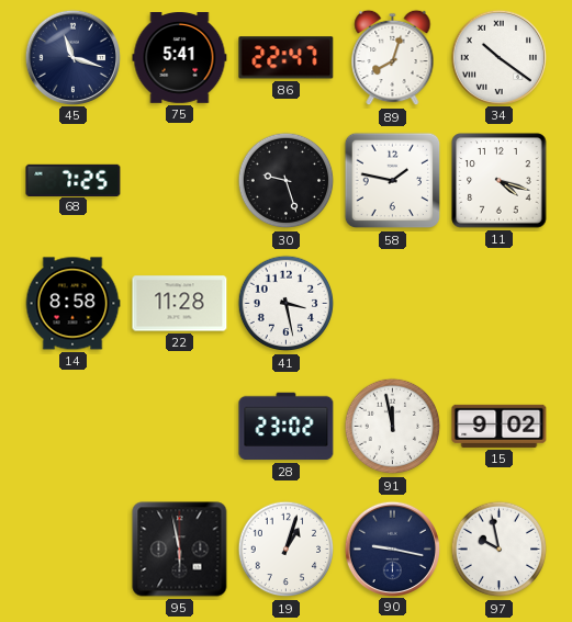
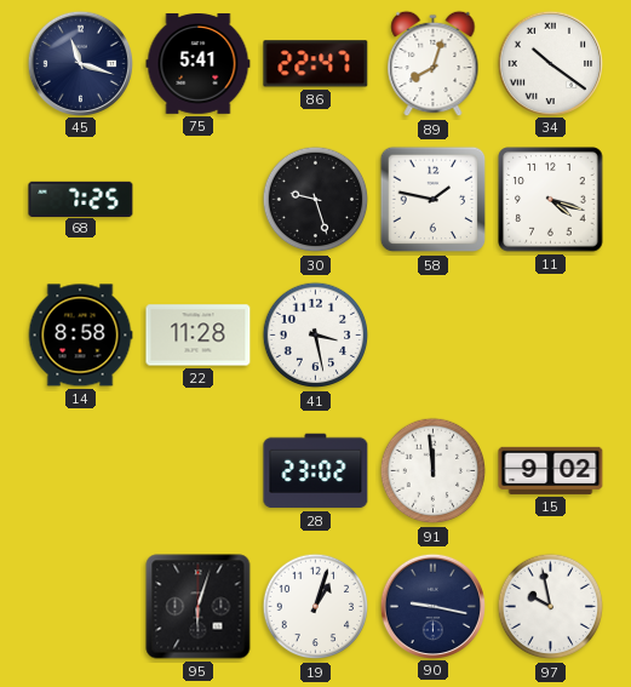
91: 11:58 -> 11:59
95: 5:58 -> 6:03
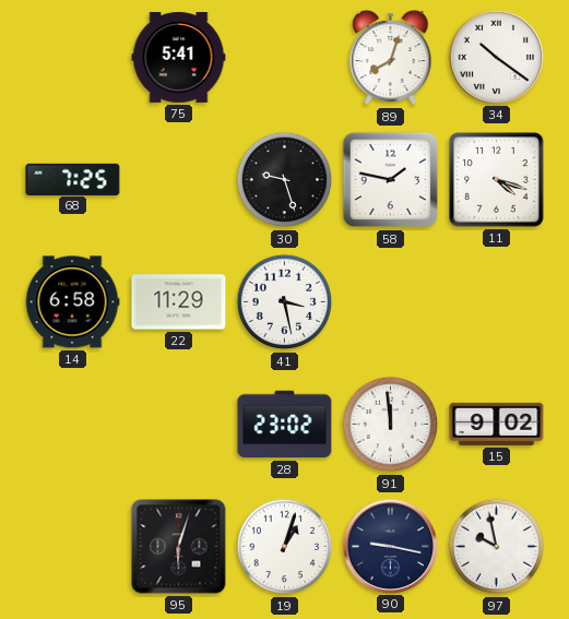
45: 11:18 -> none
86: 22:47 -> none
14: 8:58 -> 6:58
22: 11:28 -> 11:29
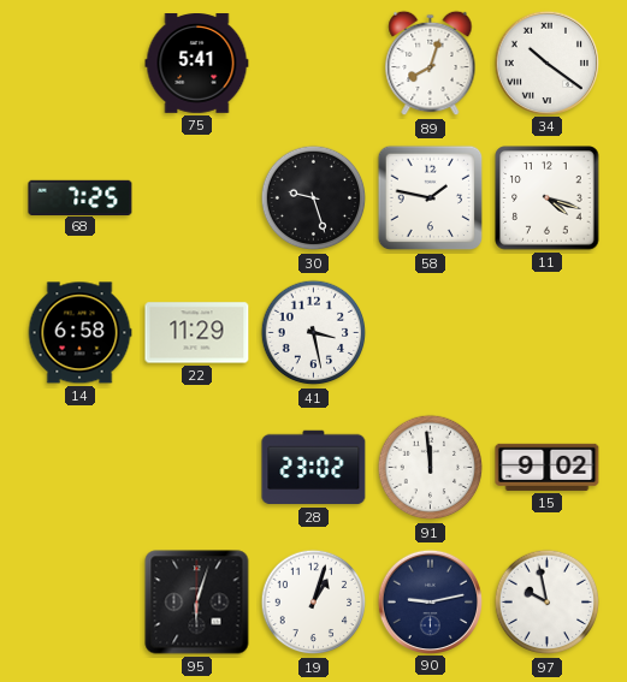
90: 9:17 -> 9:13
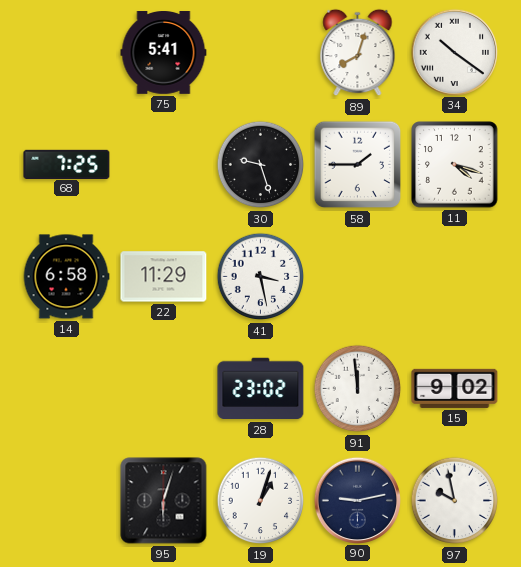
58: 1:47 -> 1:45
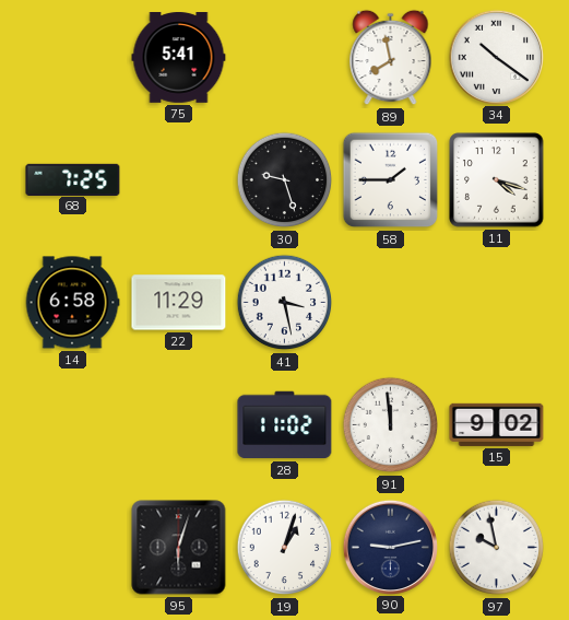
89: 8:03 -> 7:58
28: 23:02 -> 11:02
